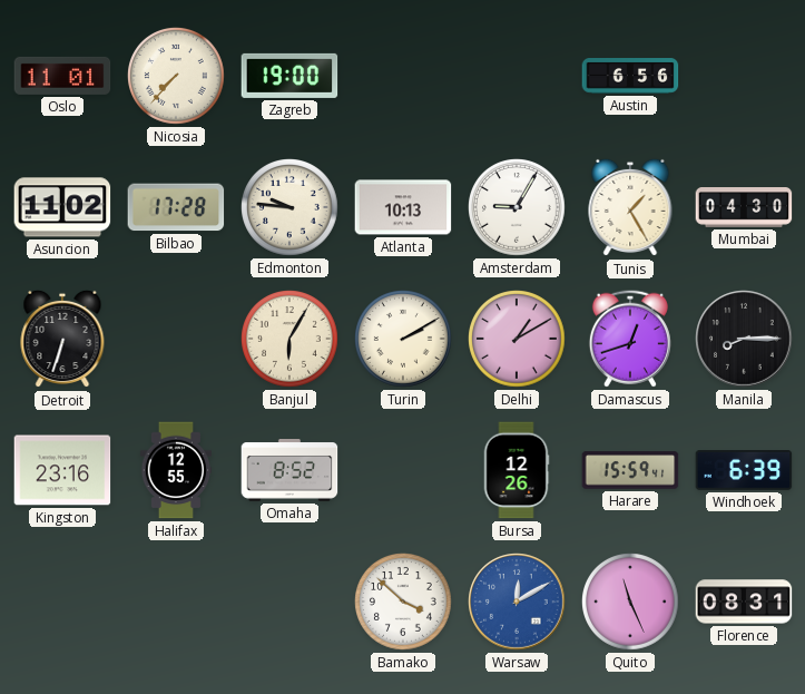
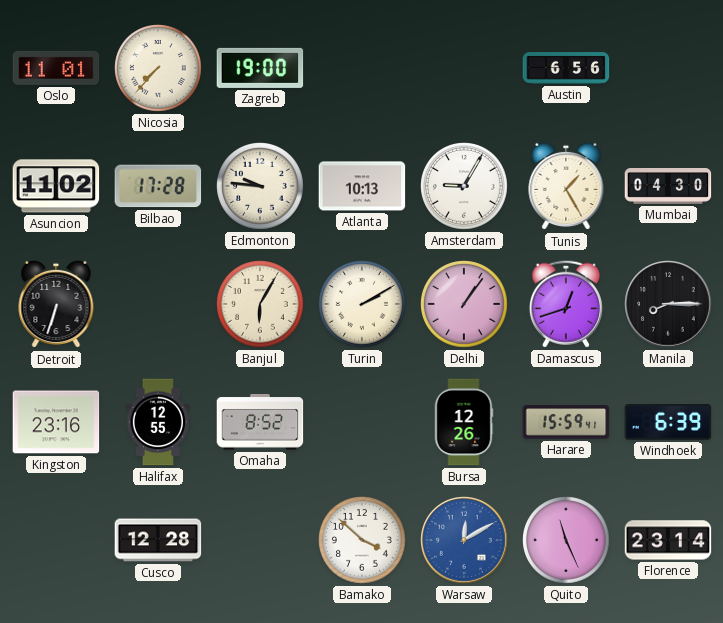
Delhi: 1:10 -> 1:06
Cusco: none -> 12:28
Florence: 08:31 -> 23:14
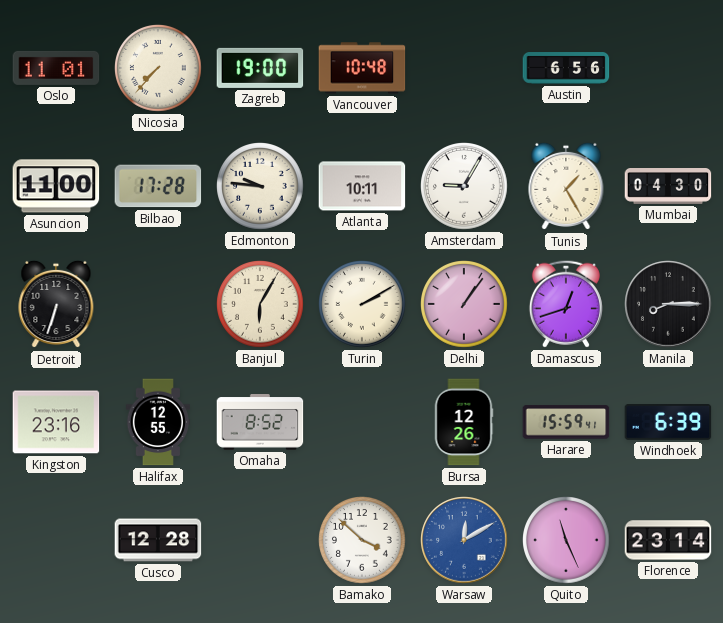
Vancouver: none -> 10:48
Asuncion: 11:02 -> 11:00
Atlanta: 10:13 -> 10:11
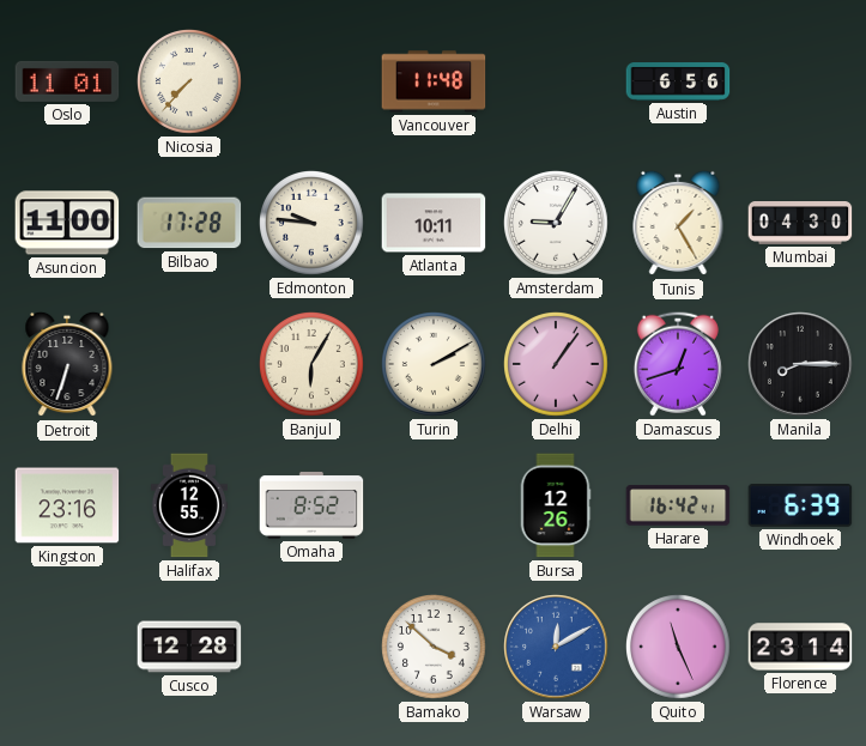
Zagreb: 19:00 -> none
Vancouver: 10:48 -> 11:48
Harare: 15:59 -> 16:42
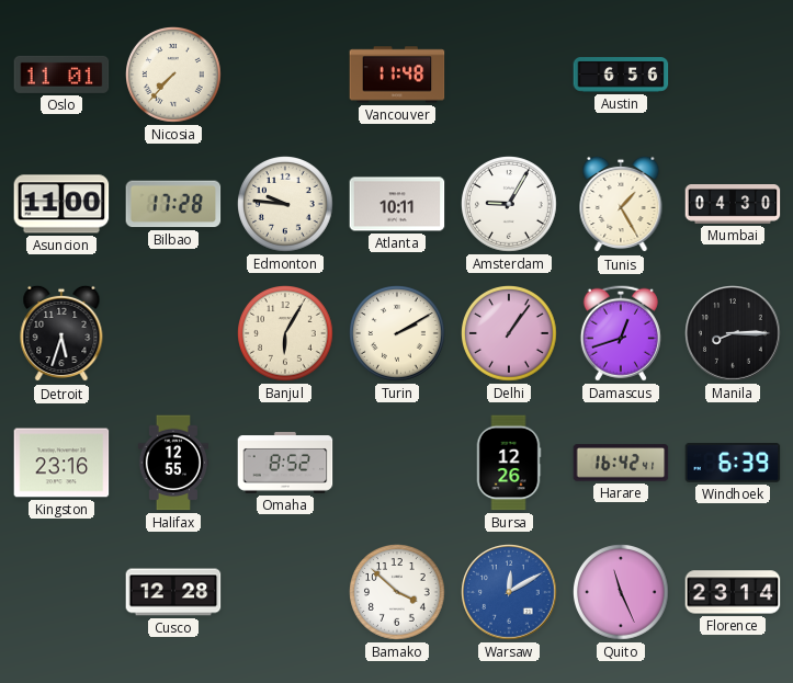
Detroit: 6:33 -> 5:33
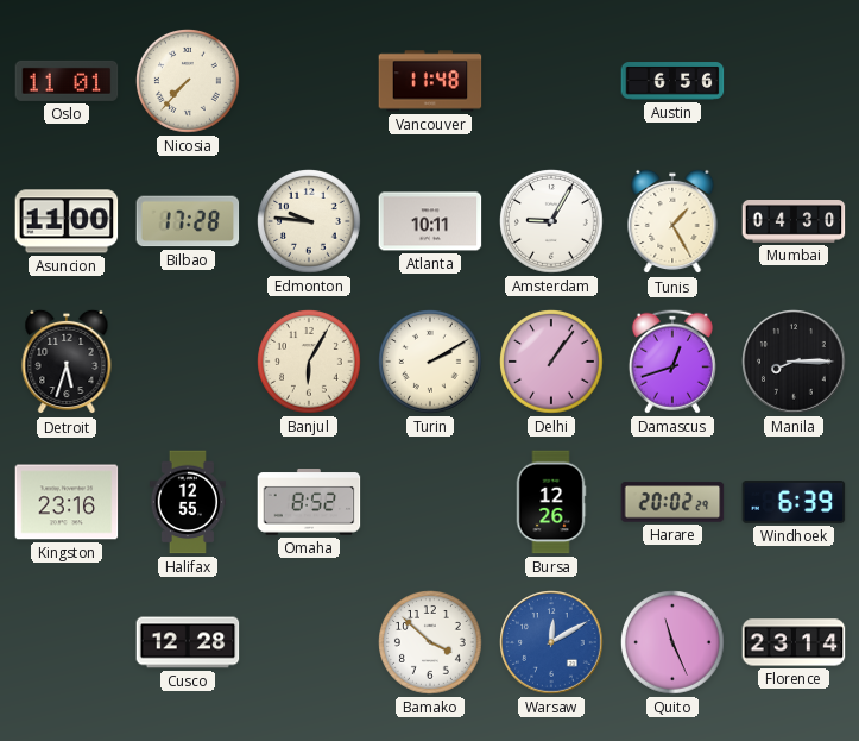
Harare: 16:42 -> 20:02
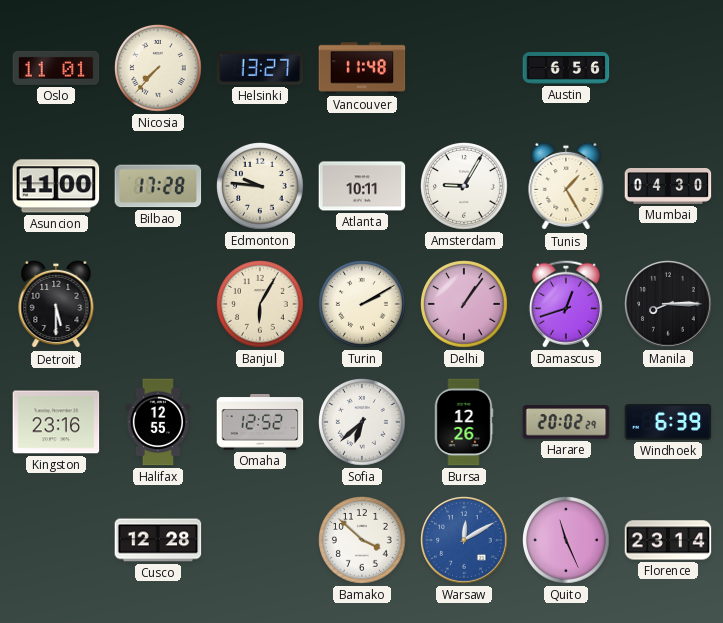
Helsinki: none -> 13:27
Detroit: 5:33 -> 5:30
Omaha: 8:52 -> 12:52
Sofia: none -> 6:38
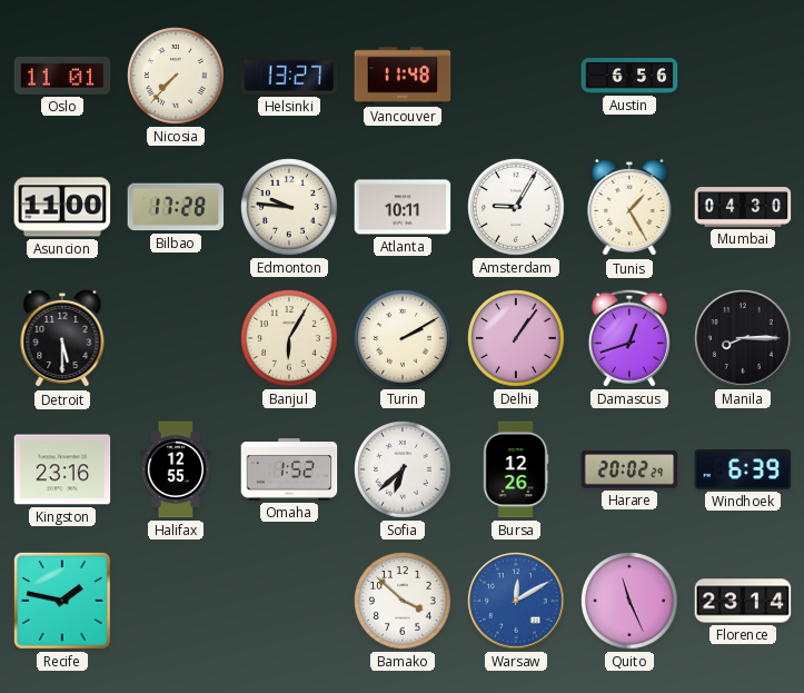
Omaha: 12:52 -> 1:52
Recife: none -> 1:47
Cusco: 12:28 -> none
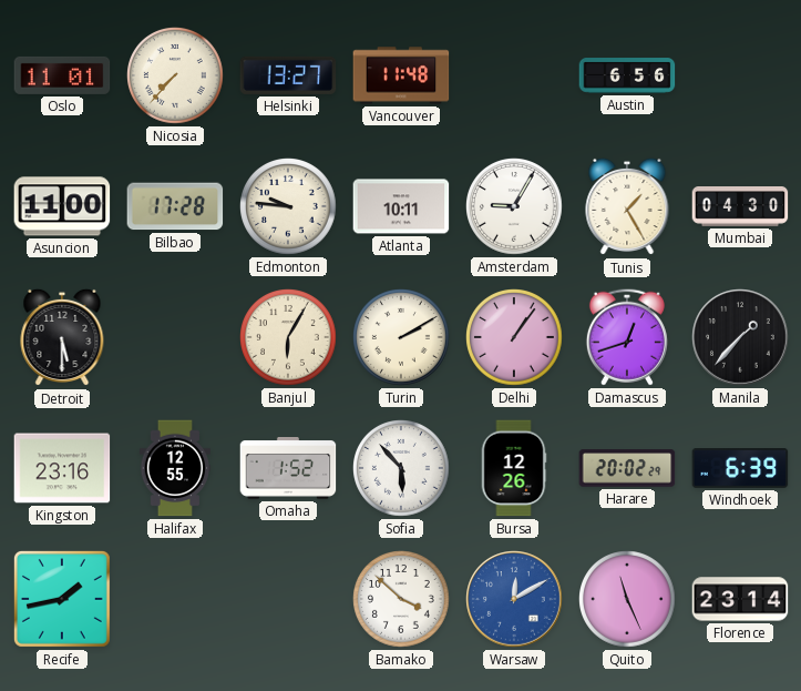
Manila: 8:15 -> 1:37
Sofia: 6:38 -> 5:53
Recife: 1:47 -> 1:43
